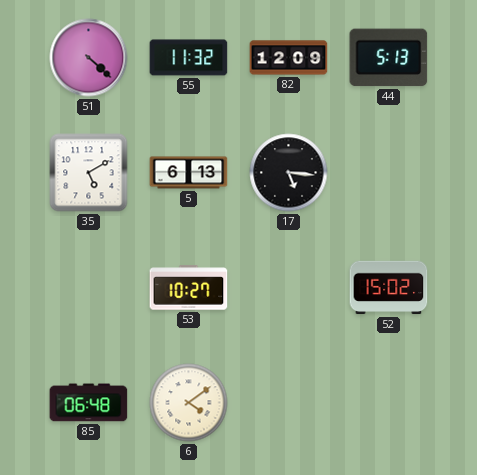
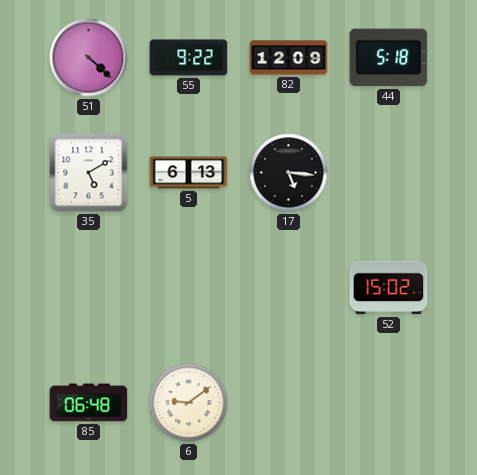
55: 11:32 -> 9:22
44: 5:13 -> 5:18
53: 10:27 -> none
6: 4:09 -> 9:09
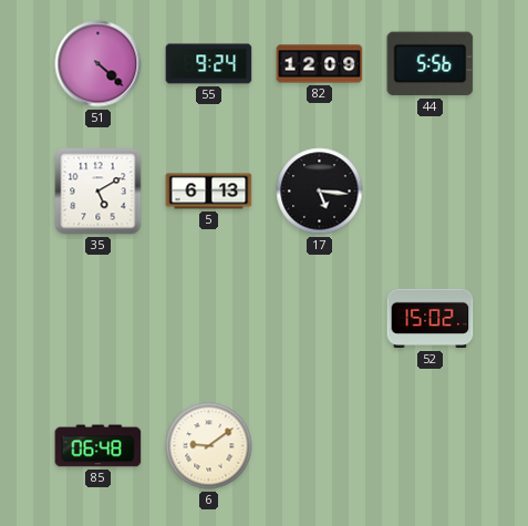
55: 9:22 -> 9:24
44: 5:18 -> 5:56
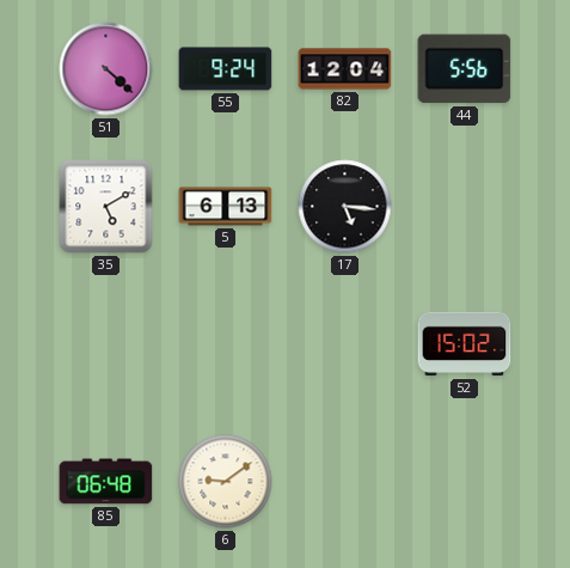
82: 12:09 -> 12:04
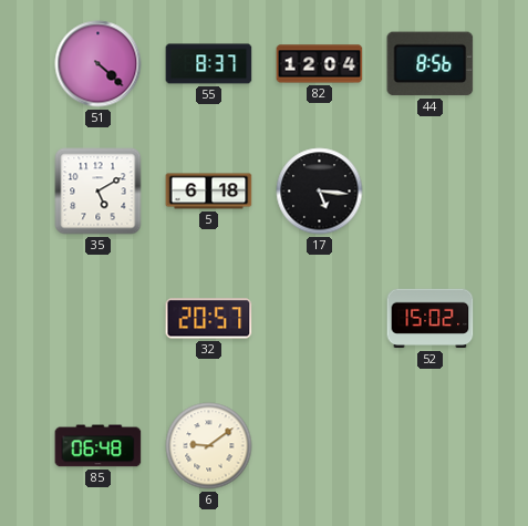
55: 9:24 -> 8:37
44: 5:56 -> 8:56
5: 6:13 -> 6:18
32: none -> 20:57
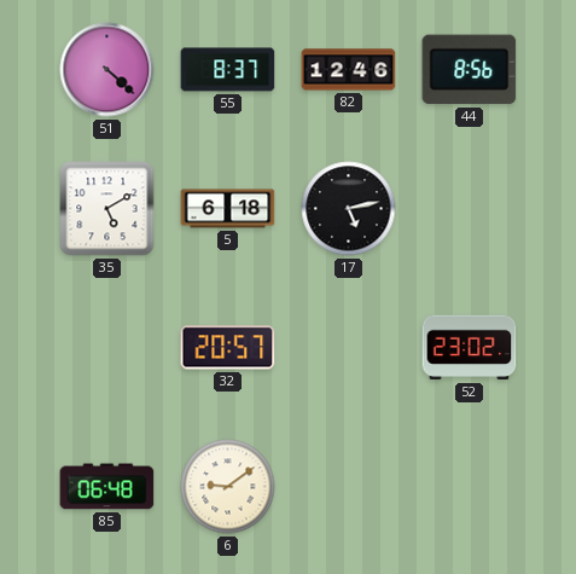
82: 12:04 -> 12:46
17: 5:16 -> 5:13
52: 15:02 -> 23:02
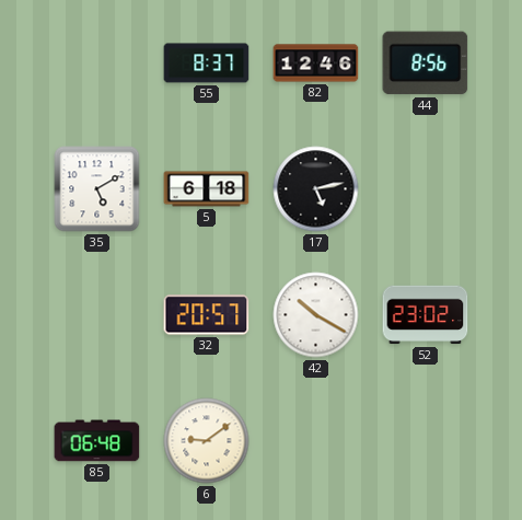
51: 4:22 -> none
42: none -> 10:20
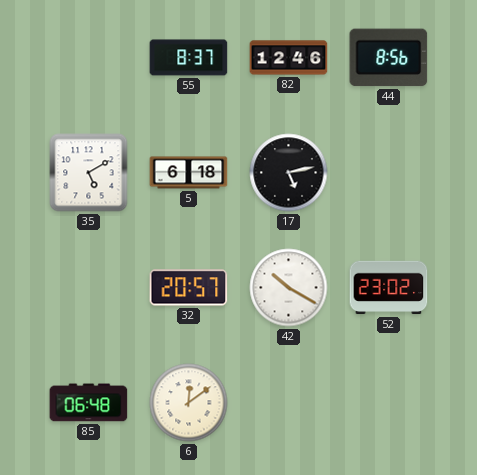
6: 9:09 -> 12:09
